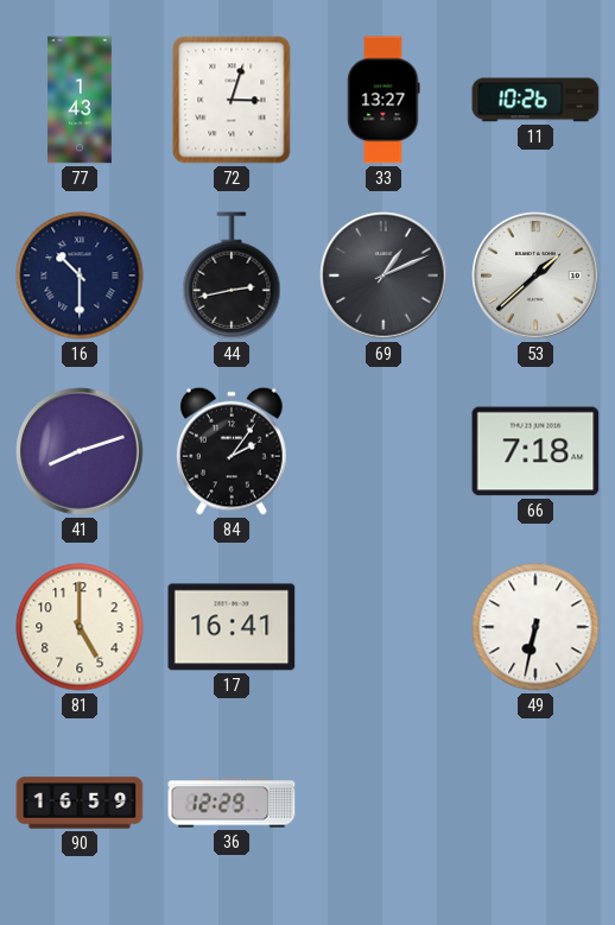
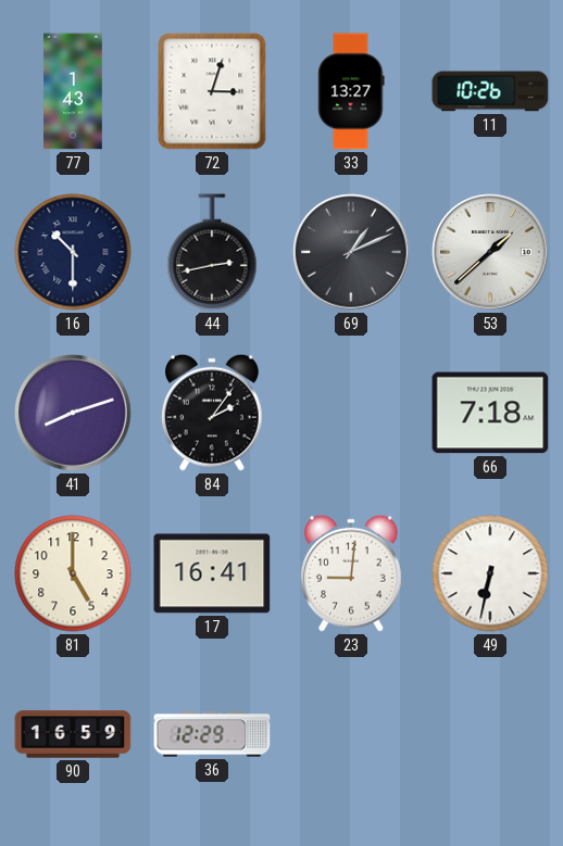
23: none -> 9:01
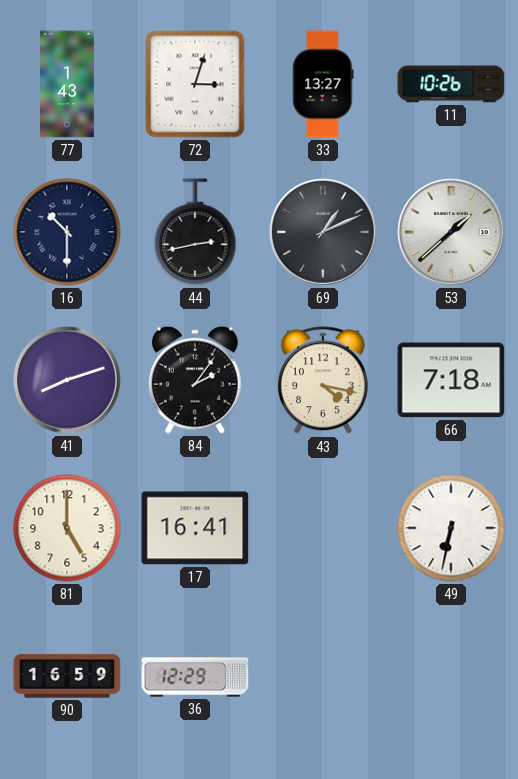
43: none -> 4:17
23: 9:01 -> none
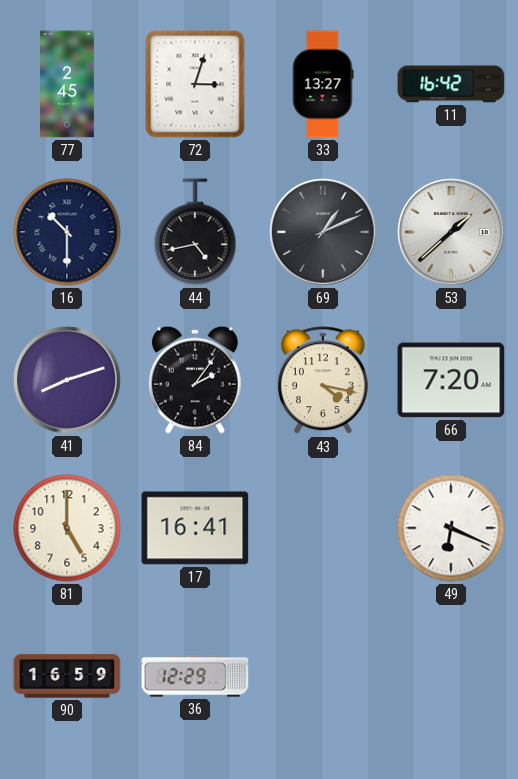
77: 1:43 -> 2:45
11: 10:26 -> 16:42
44: 2:43 -> 4:43
66: 7:18 -> 7:20
49: 6:32 -> 6:19
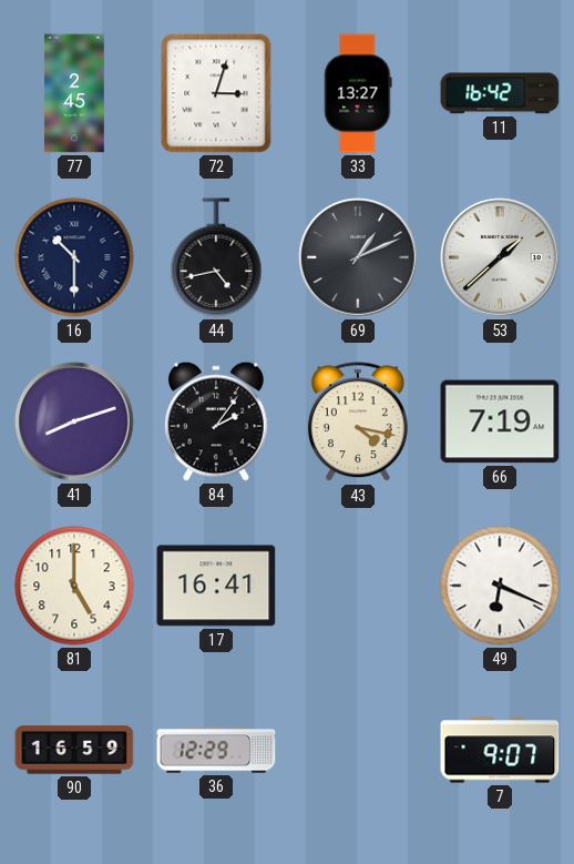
66: 7:20 -> 7:19
7: none -> 9:07
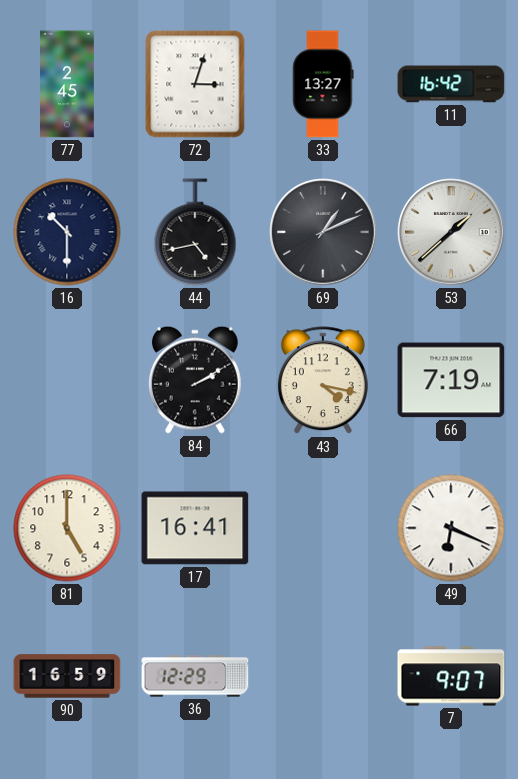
41: 8:12 -> none
84: 2:06 -> 2:10
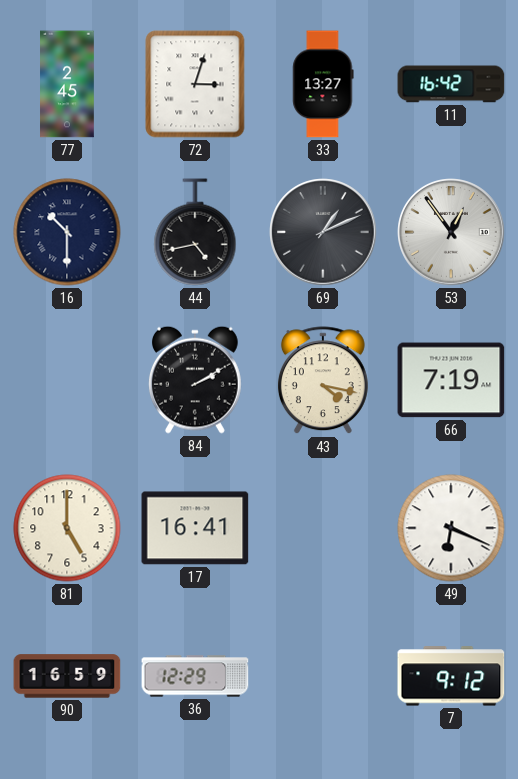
53: 1:38 -> 12:54
7: 9:07 -> 9:12
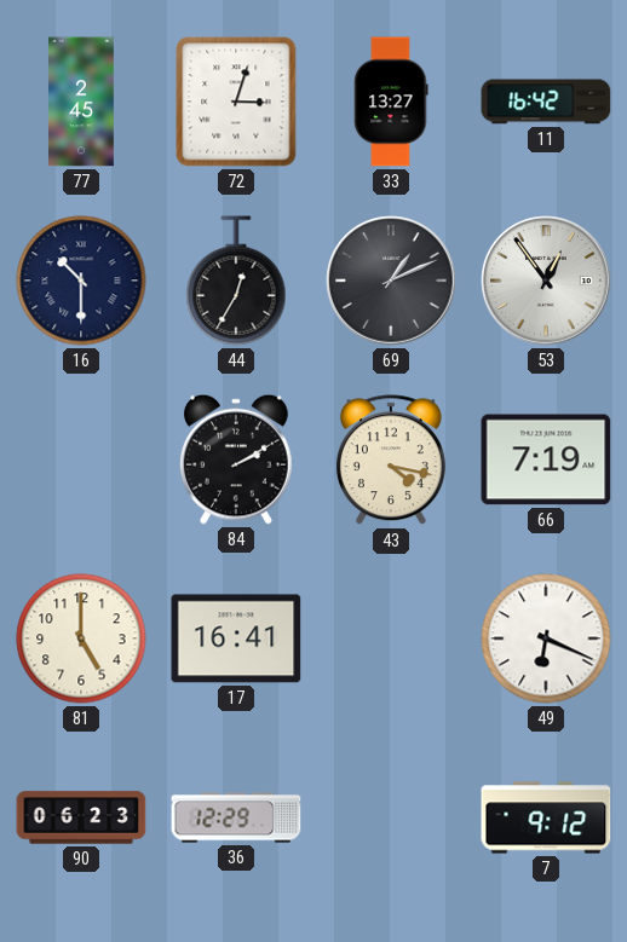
44: 4:43 -> 12:35
90: 16:59 -> 06:23
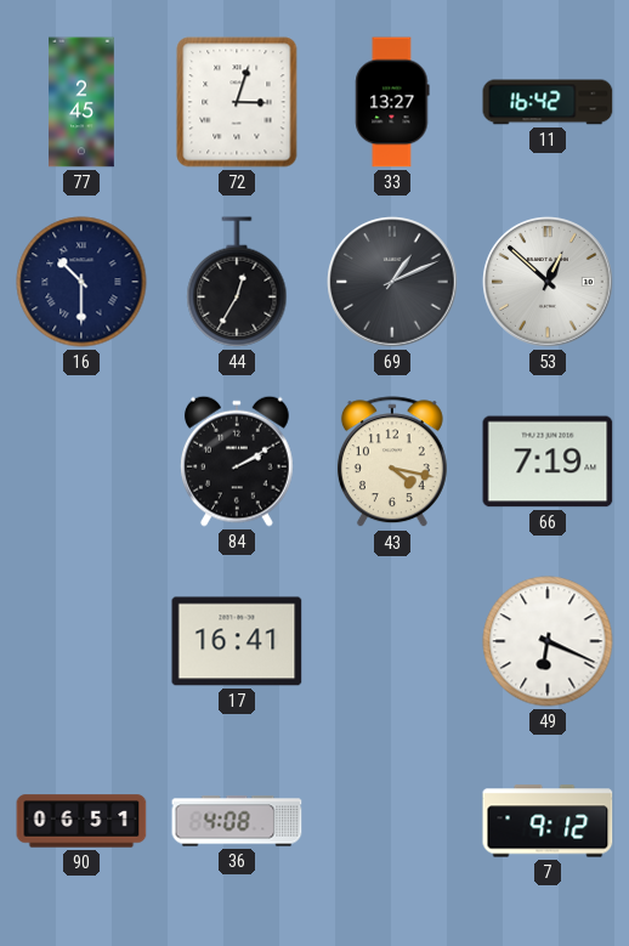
53: 12:54 -> 12:52
81: 5:00 -> none
90: 06:23 -> 06:51
36: 12:29 -> 4:08
